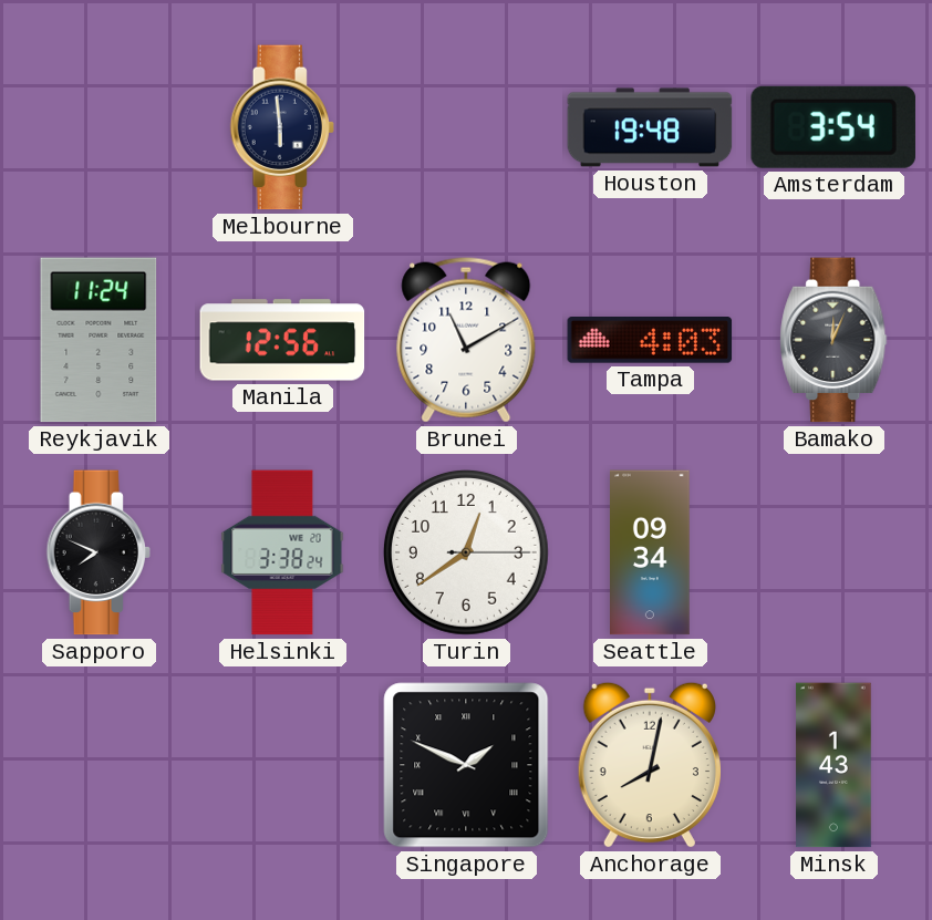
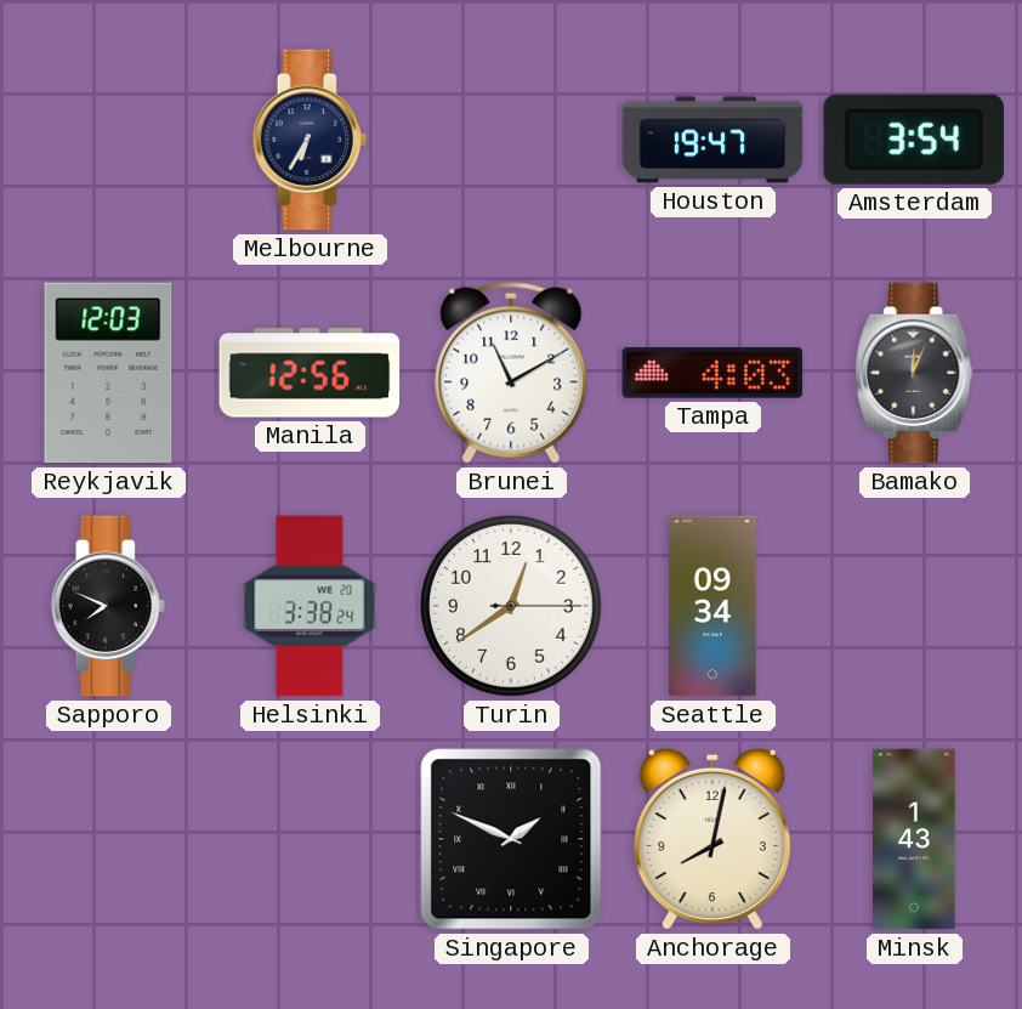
Melbourne: 5:59 -> 6:35
Houston: 19:48 -> 19:47
Reykjavik: 11:24 -> 12:03
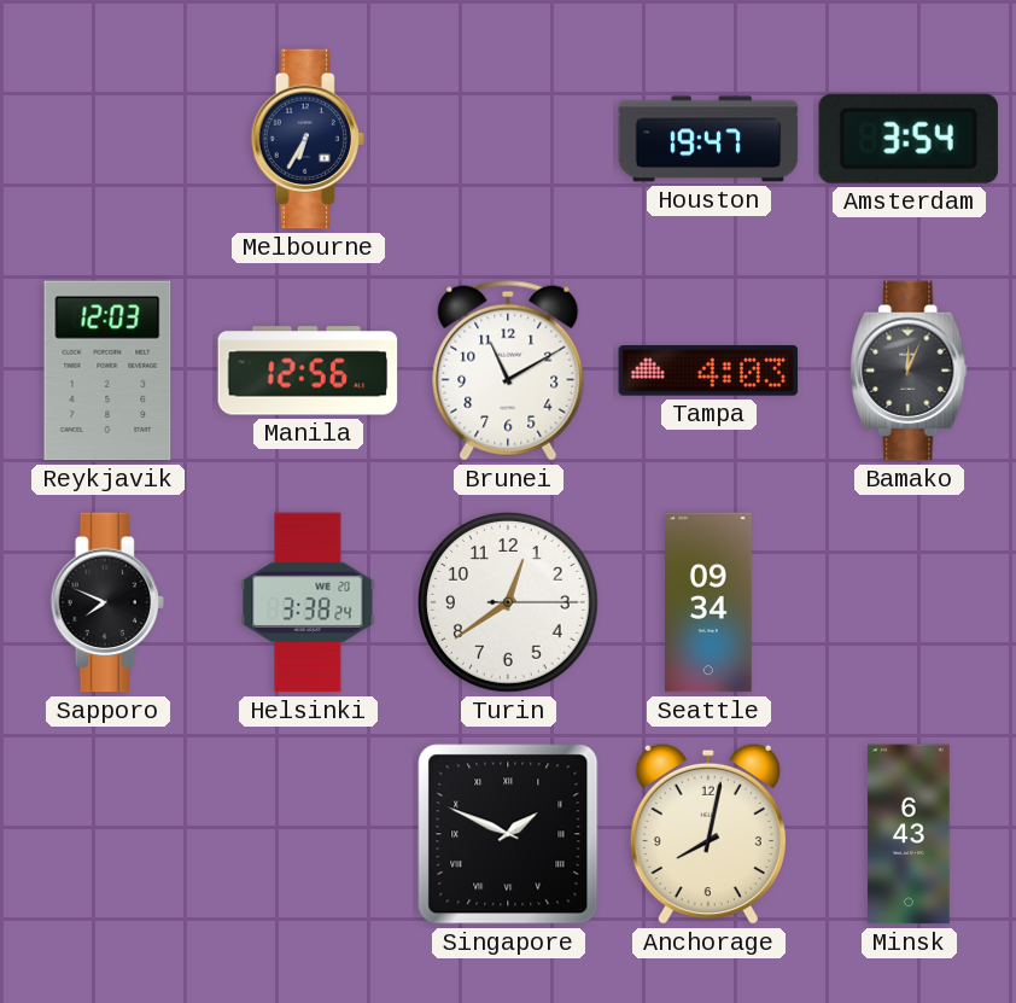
Minsk: 1:43 -> 6:43
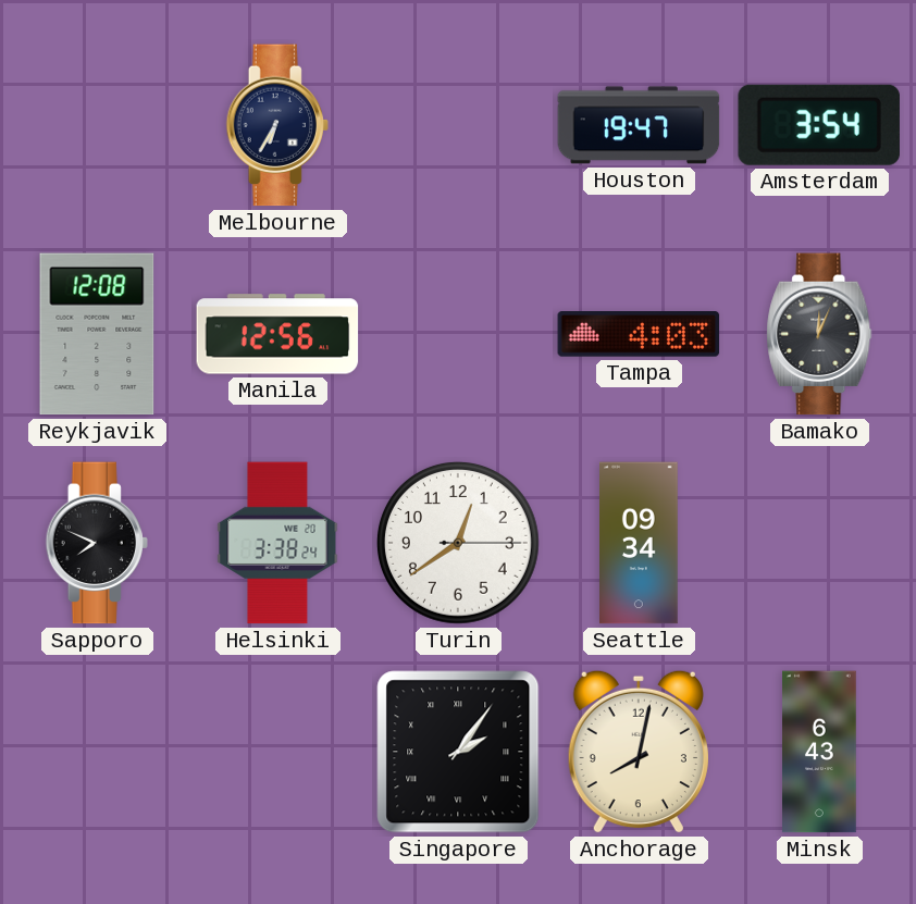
Reykjavik: 12:03 -> 12:08
Brunei: 11:10 -> none
Singapore: 1:49 -> 2:06
